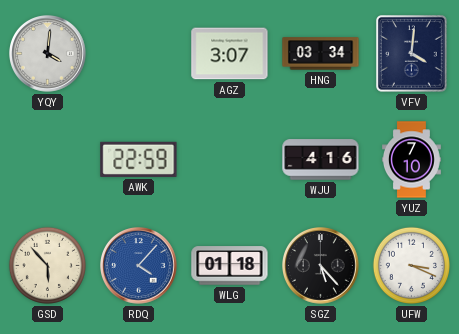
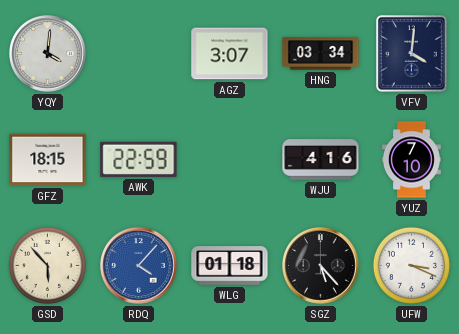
GFZ: none -> 18:15
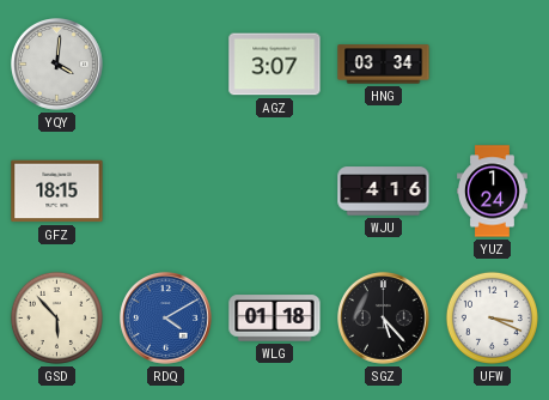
VFV: 4:01 -> none
AWK: 22:59 -> none
YUZ: 7:10 -> 1:24
RDQ: 4:07 -> 4:10
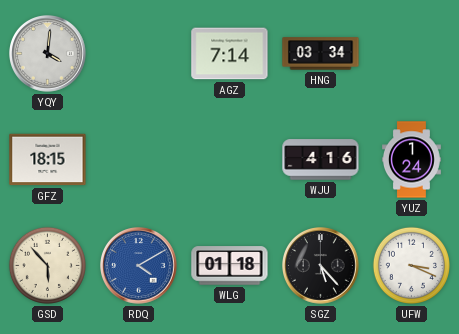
AGZ: 3:07 -> 7:14
